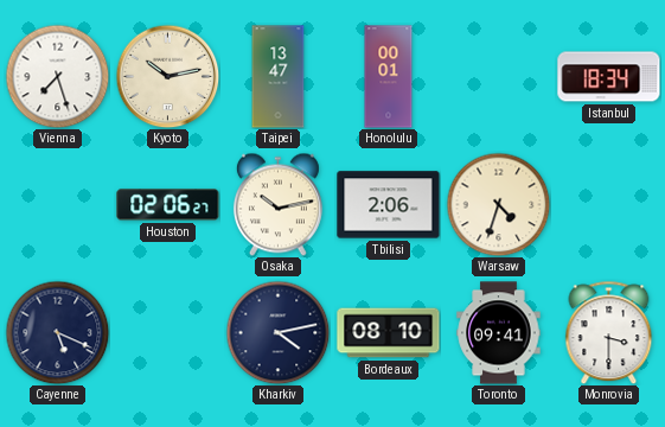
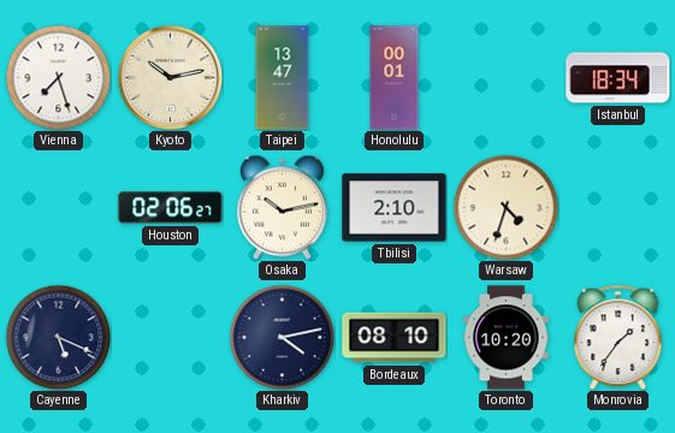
Tbilisi: 2:06 -> 2:10
Toronto: 09:41 -> 10:20
Monrovia: 3:30 -> 1:36
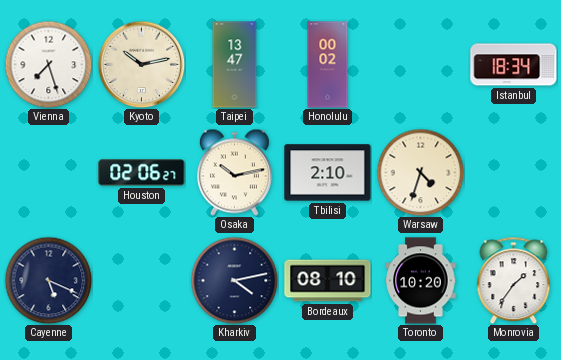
Honolulu: 00:01 -> 00:02
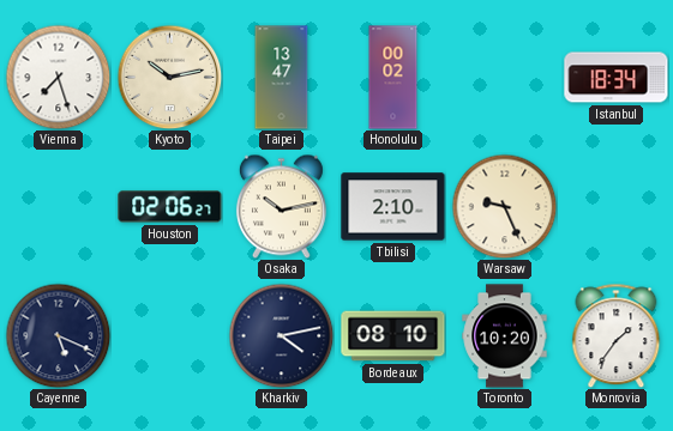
Warsaw: 4:33 -> 9:26
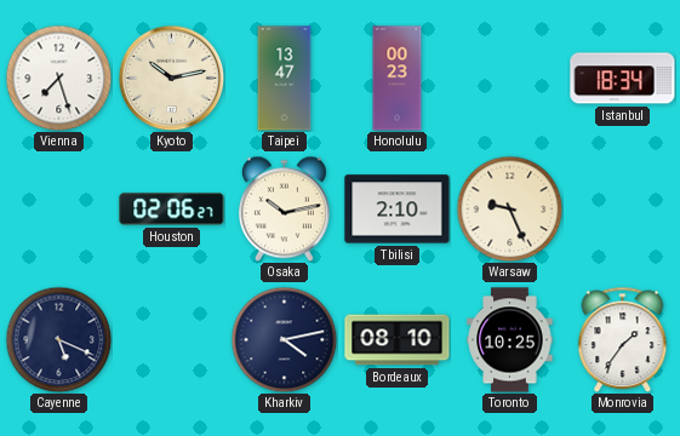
Honolulu: 00:02 -> 00:23
Toronto: 10:20 -> 10:25
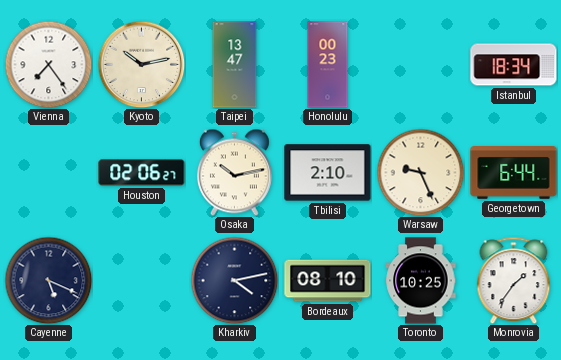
Vienna: 7:27 -> 7:24
Georgetown: none -> 6:44
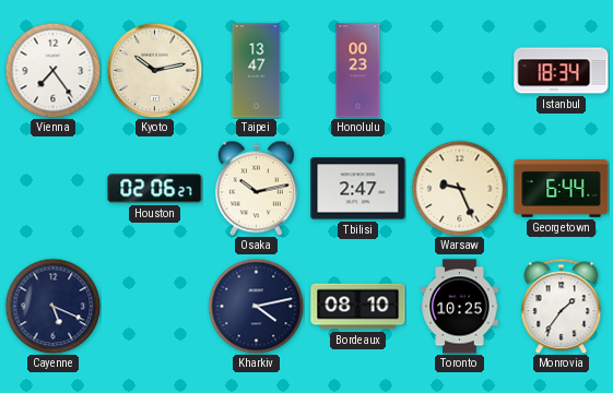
Tbilisi: 2:10 -> 2:47
